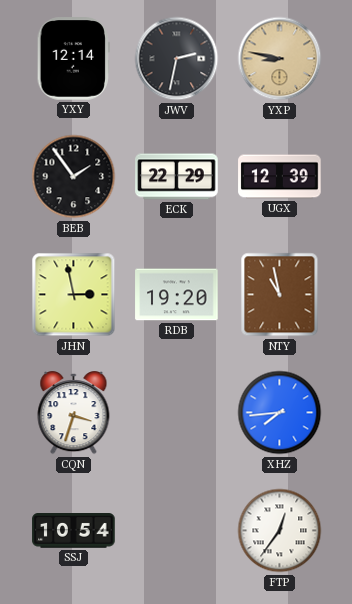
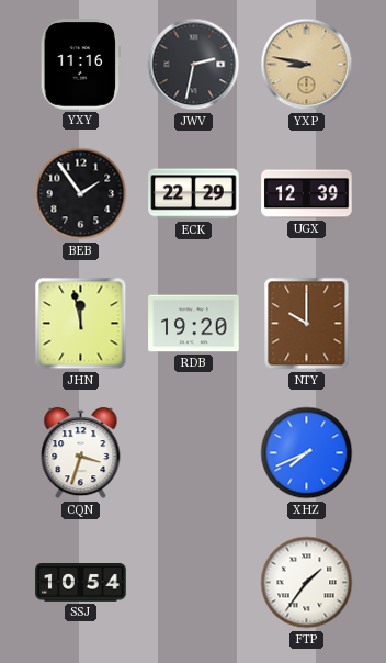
YXY: 12:14 -> 11:16
JHN: 2:58 -> 11:58
NTY: 10:58 -> 10:00
XHZ: 7:44 -> 7:41
FTP: 12:36 -> 1:36
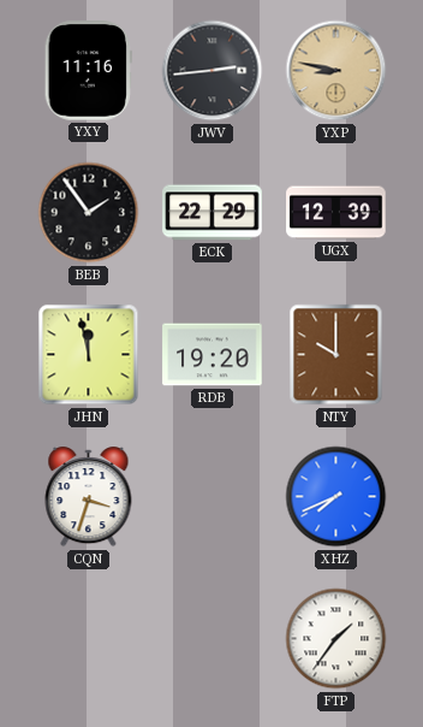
JWV: 2:32 -> 2:44
SSJ: 10:54 -> none
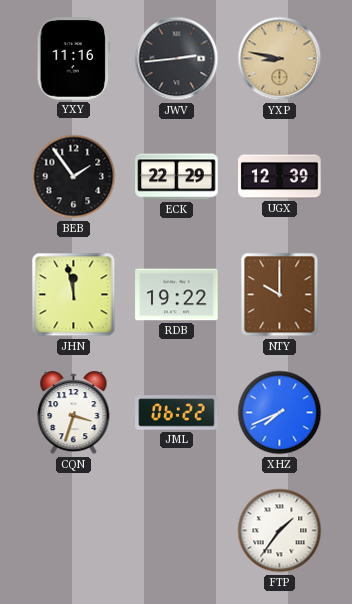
RDB: 19:20 -> 19:22
JML: none -> 06:22
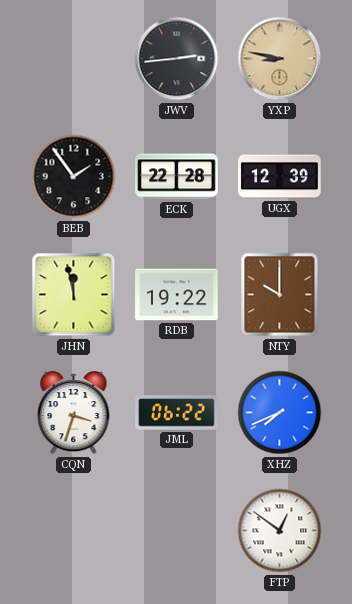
YXY: 11:16 -> none
ECK: 22:29 -> 22:28
FTP: 1:36 -> 12:51
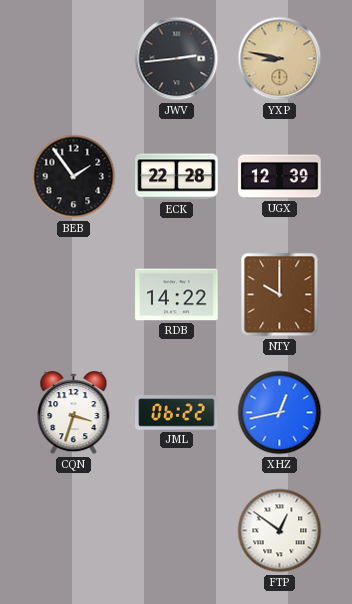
JHN: 11:58 -> none
RDB: 19:22 -> 14:22
XHZ: 7:41 -> 12:43
